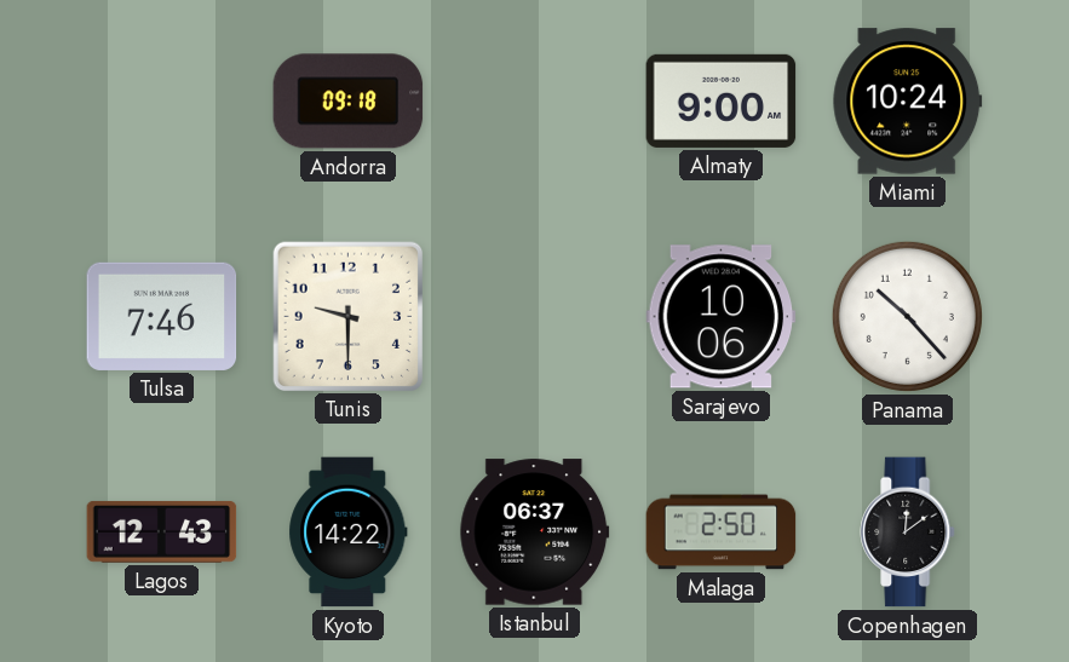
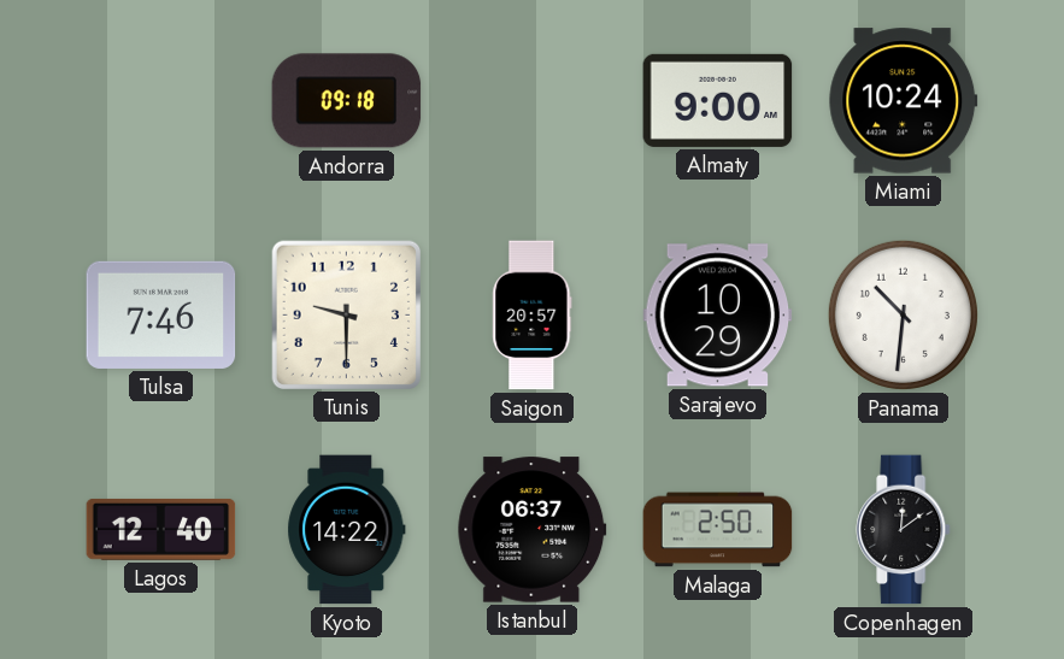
Saigon: none -> 20:57
Sarajevo: 10:06 -> 10:29
Panama: 10:23 -> 10:31
Lagos: 12:43 -> 12:40
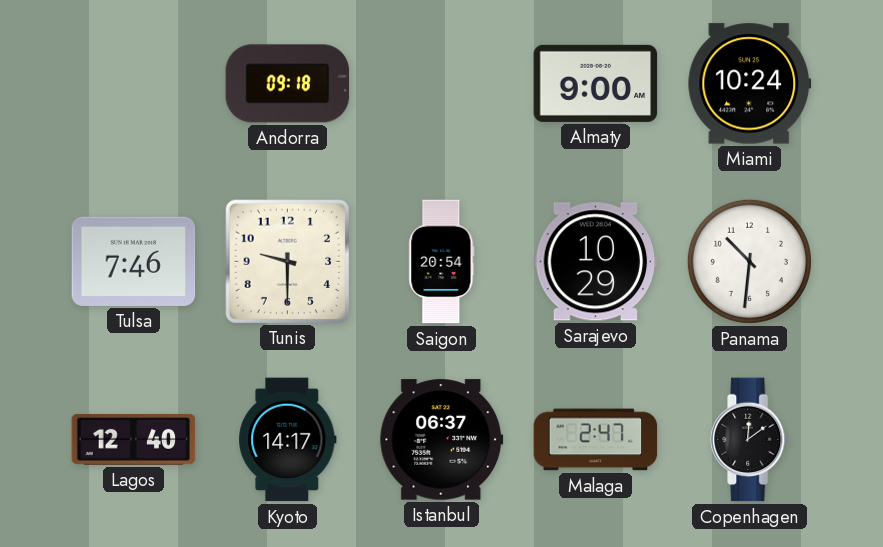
Saigon: 20:57 -> 20:54
Kyoto: 14:22 -> 14:17
Malaga: 2:50 -> 2:47
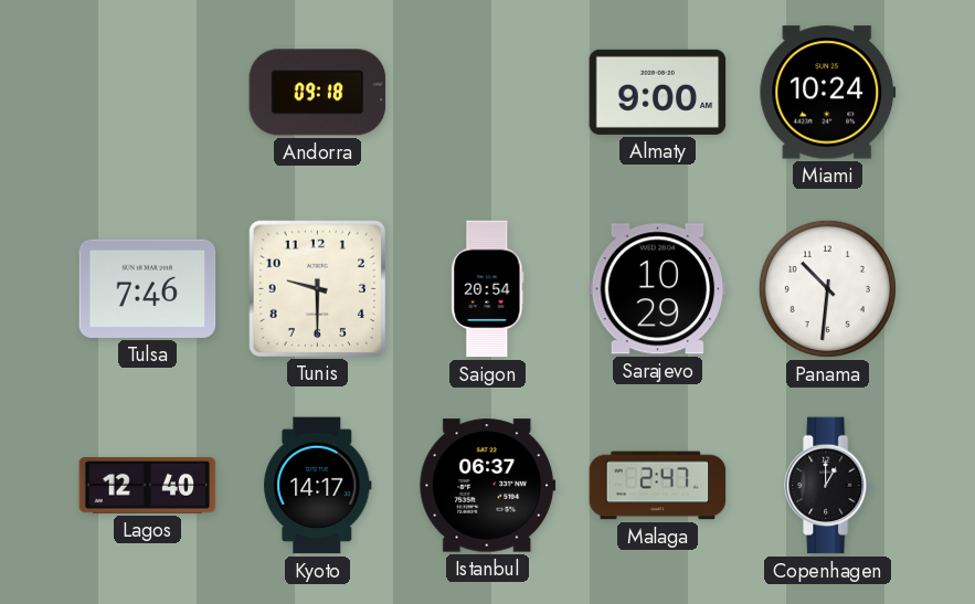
Copenhagen: 12:09 -> 1:00
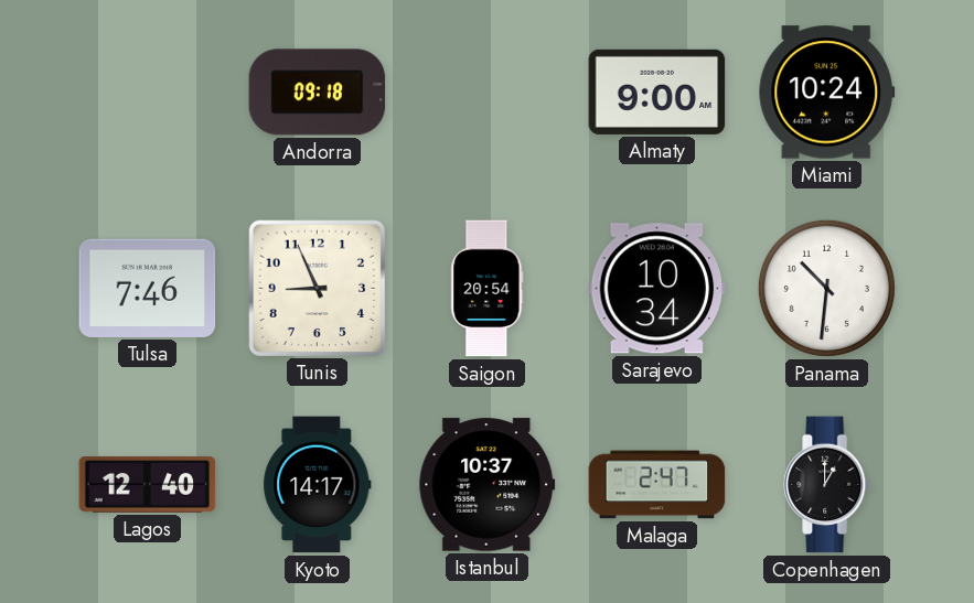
Tunis: 9:30 -> 8:56
Sarajevo: 10:29 -> 10:34
Istanbul: 06:37 -> 10:37
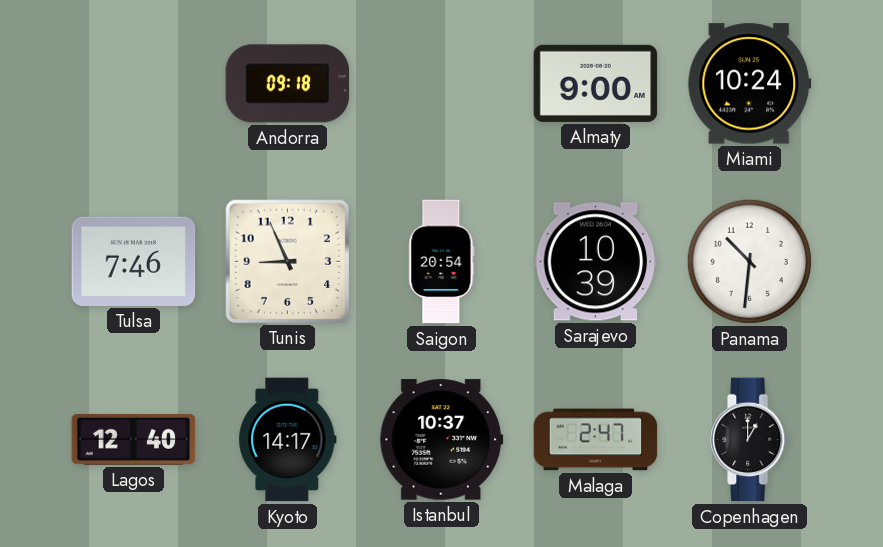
Sarajevo: 10:34 -> 10:39
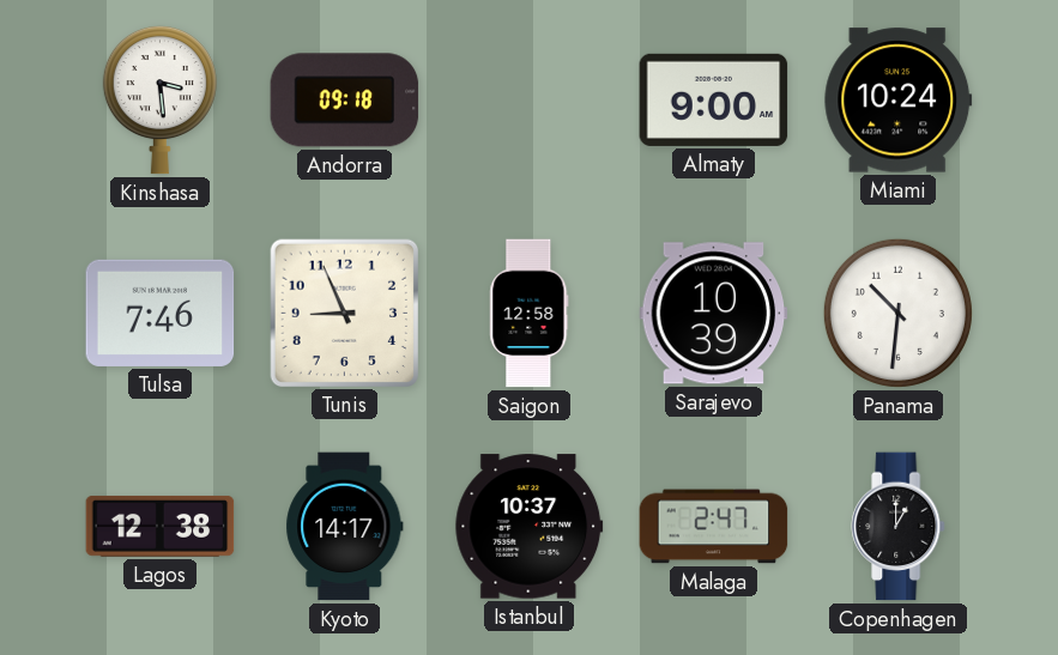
Kinshasa: none -> 3:29
Saigon: 20:54 -> 12:58
Lagos: 12:40 -> 12:38
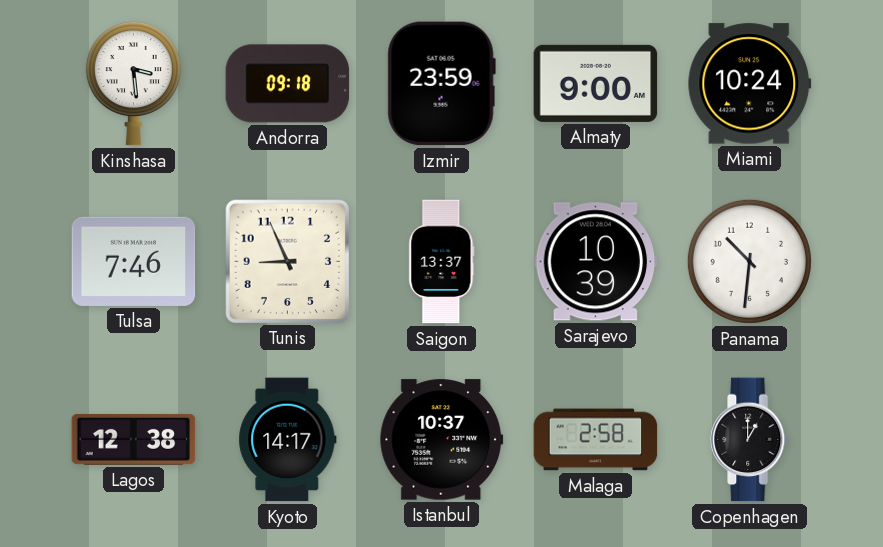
Izmir: none -> 23:59
Saigon: 12:58 -> 13:37
Malaga: 2:47 -> 2:58
